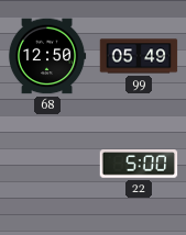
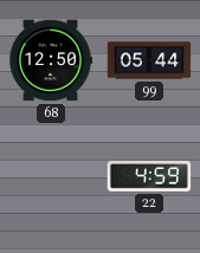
99: 05:49 -> 05:44
22: 5:00 -> 4:59
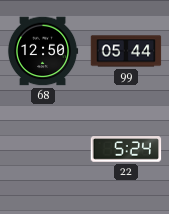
22: 4:59 -> 5:24
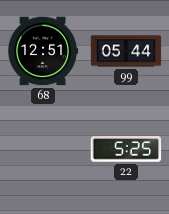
68: 12:50 -> 12:51
22: 5:24 -> 5:25
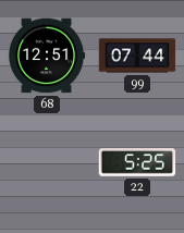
99: 05:44 -> 07:44
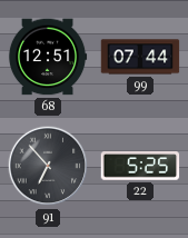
91: none -> 6:53
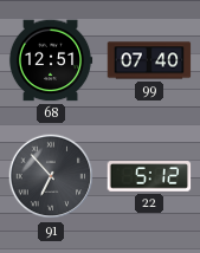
99: 07:44 -> 07:40
22: 5:25 -> 5:12
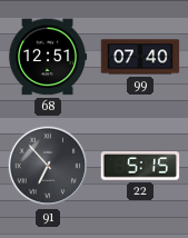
22: 5:12 -> 5:15
